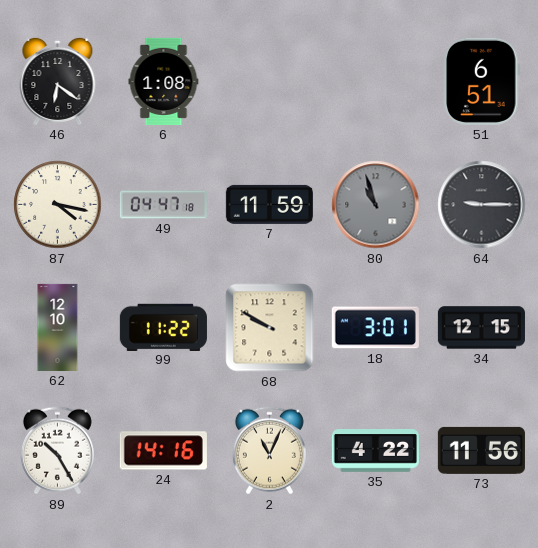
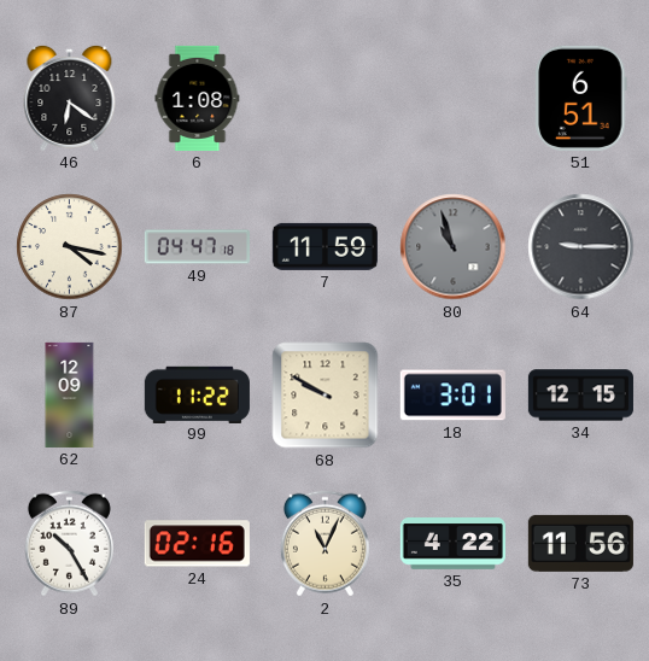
62: 12:10 -> 12:09
24: 14:16 -> 02:16
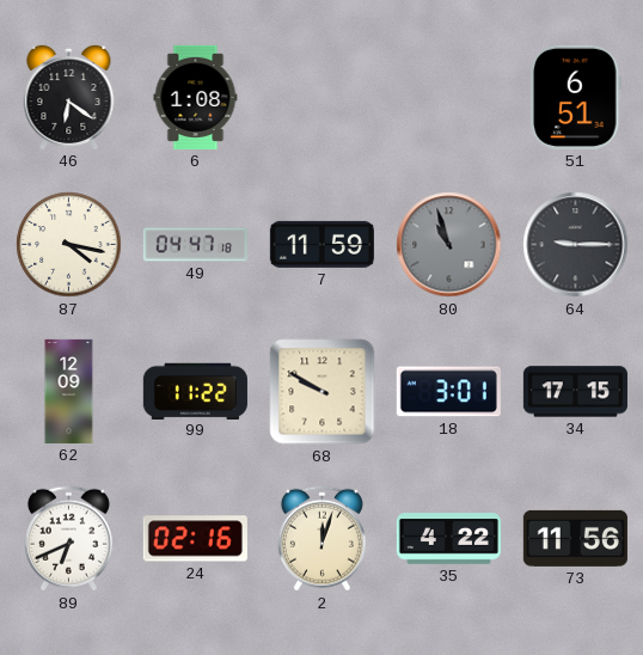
34: 12:15 -> 17:15
89: 10:25 -> 6:41
2: 11:04 -> 12:03
